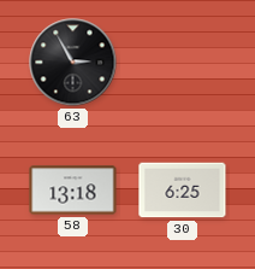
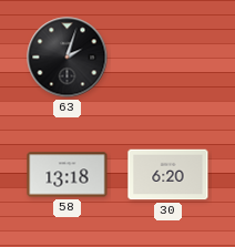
63: 2:55 -> 2:03
30: 6:25 -> 6:20
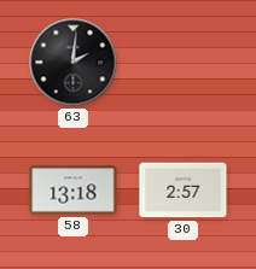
63: 2:03 -> 2:01
30: 6:20 -> 2:57
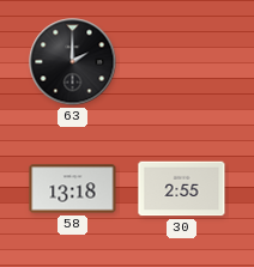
63: 2:01 -> 2:00
30: 2:57 -> 2:55
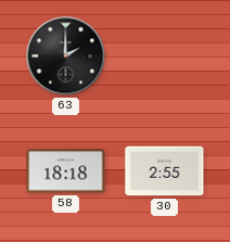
58: 13:18 -> 18:18
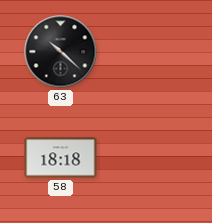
63: 2:00 -> 10:22
30: 2:55 -> none
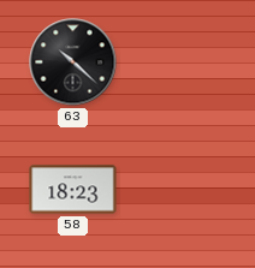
58: 18:18 -> 18:23
